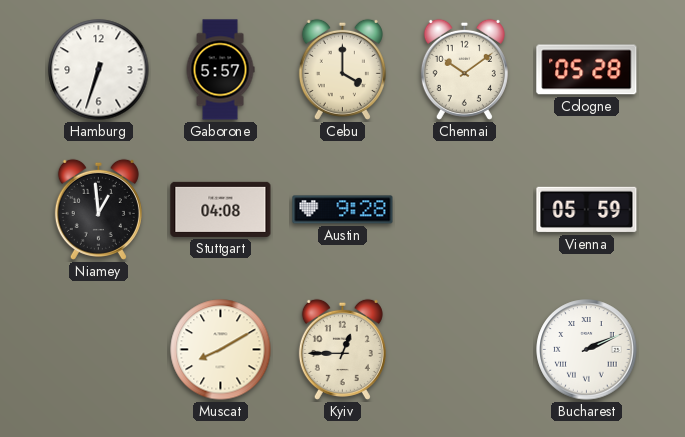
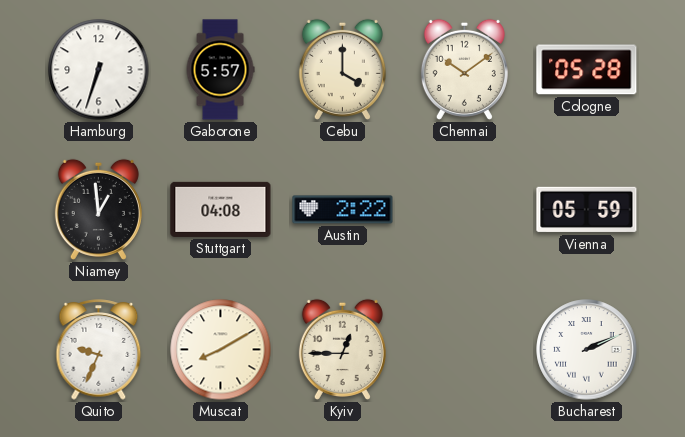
Austin: 9:28 -> 2:22
Quito: none -> 9:34
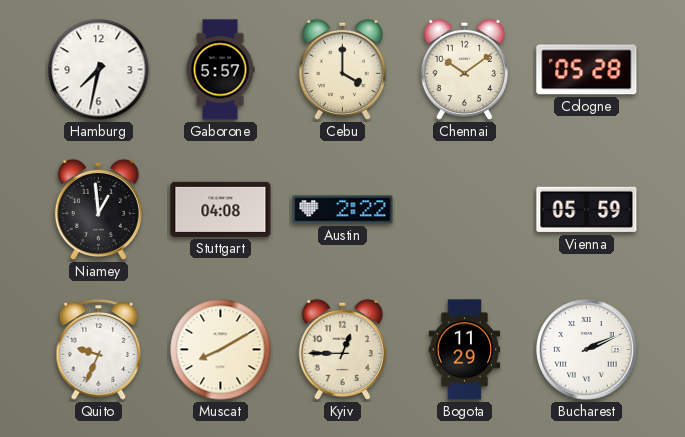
Hamburg: 6:33 -> 7:32
Bogota: none -> 11:29
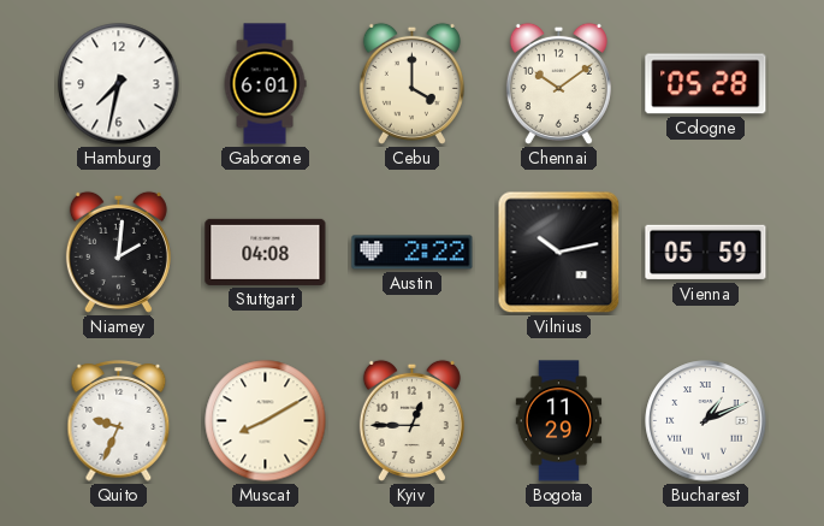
Gaborone: 5:57 -> 6:01
Niamey: 12:59 -> 2:01
Vilnius: none -> 10:13
Bucharest: 2:11 -> 1:11
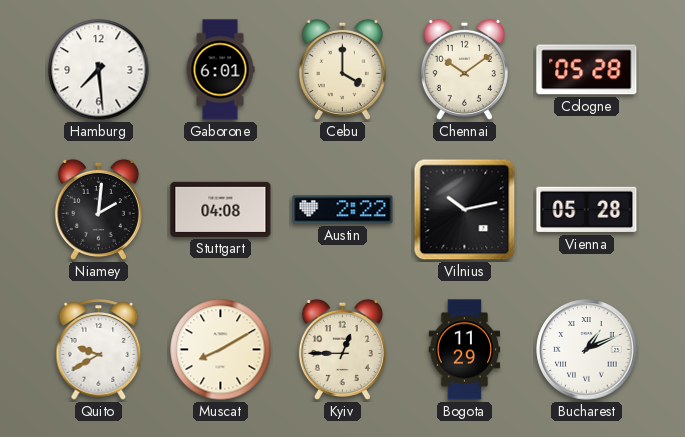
Hamburg: 7:32 -> 7:29
Vienna: 05:59 -> 05:28
Quito: 9:34 -> 9:40
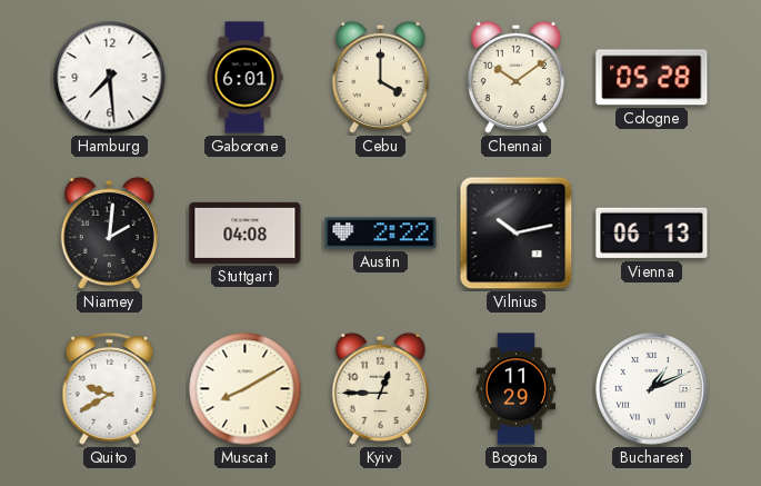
Vienna: 05:28 -> 06:13
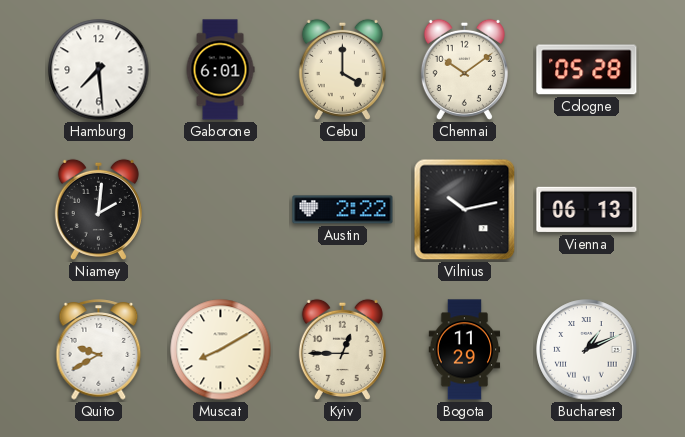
Stuttgart: 04:08 -> none
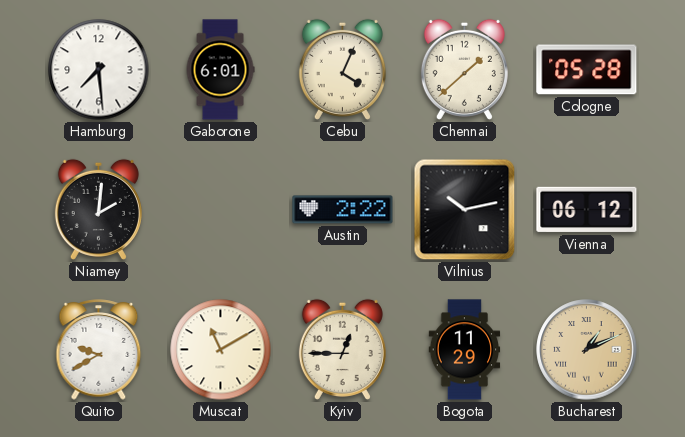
Cebu: 4:00 -> 4:04
Chennai: 10:09 -> 1:38
Vienna: 06:13 -> 06:12
Muscat: 8:10 -> 11:10
Bucharest dial: white -> champagne
